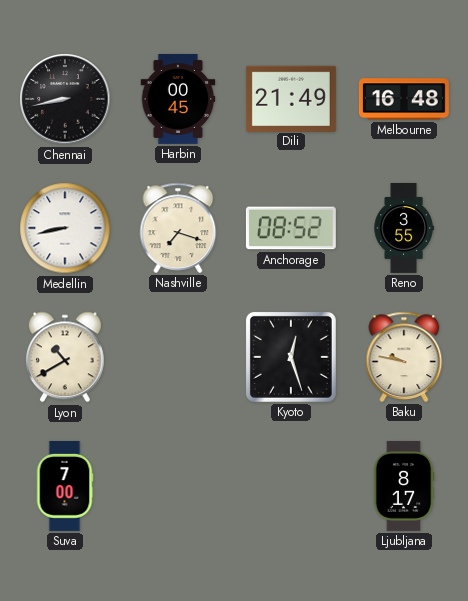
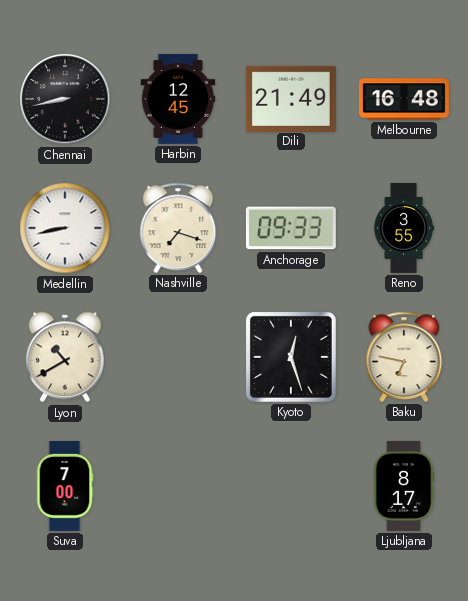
Harbin: 00:45 -> 12:45
Anchorage: 08:52 -> 09:33
Baku: 9:47 -> 6:47
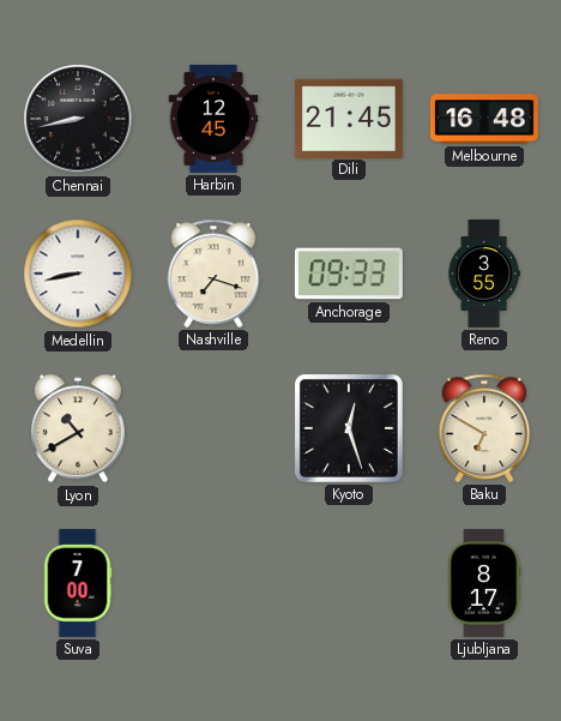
Dili: 21:49 -> 21:45
Baku: 6:47 -> 6:50
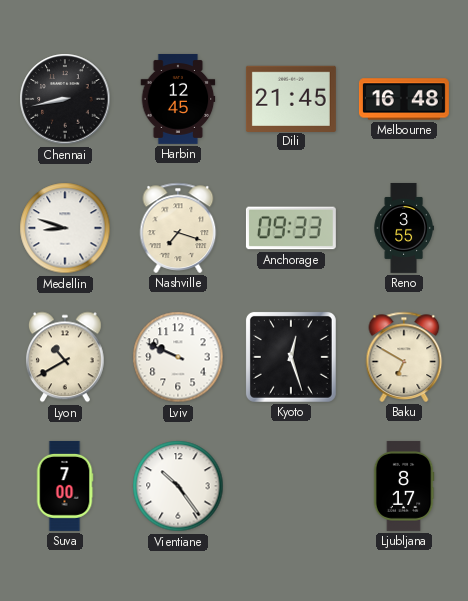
Medellin: 8:43 -> 8:48
Lviv: none -> 9:49
Vientiane: none -> 10:24
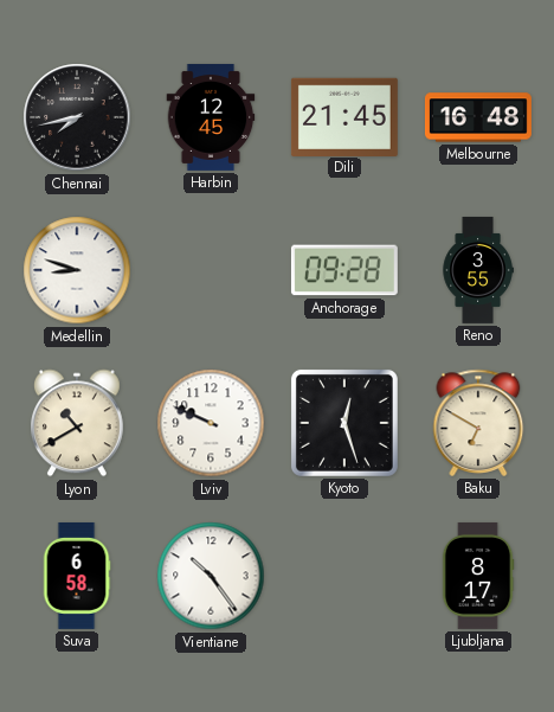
Chennai: 8:43 -> 7:43
Nashville: 7:18 -> none
Anchorage: 09:33 -> 09:28
Suva: 7:00 -> 6:58
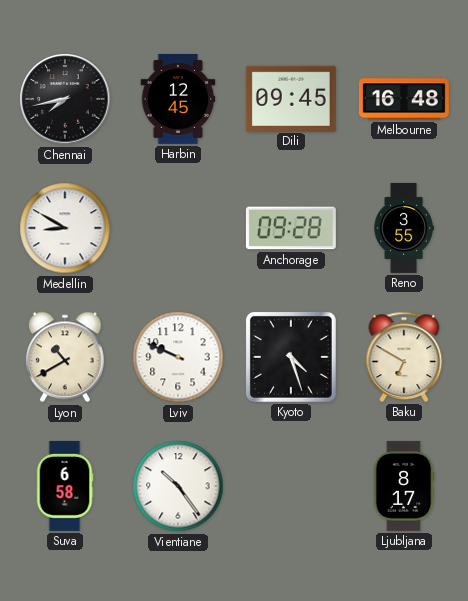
Dili: 21:45 -> 09:45
Medellin: 8:48 -> 8:50
Kyoto: 12:27 -> 4:27
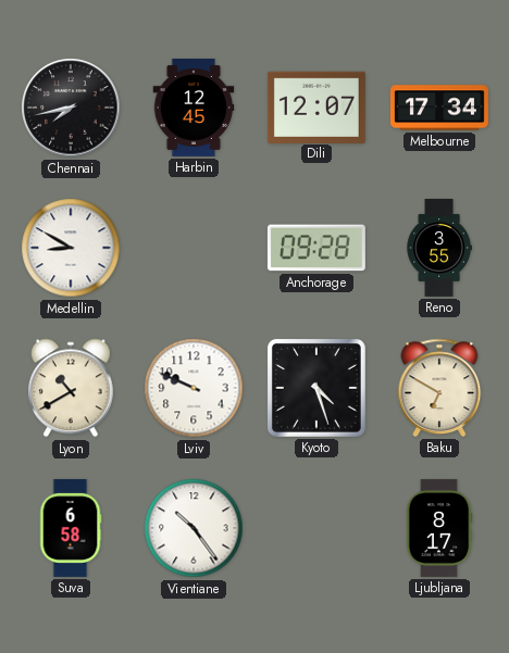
Dili: 09:45 -> 12:07
Melbourne: 16:48 -> 17:34
